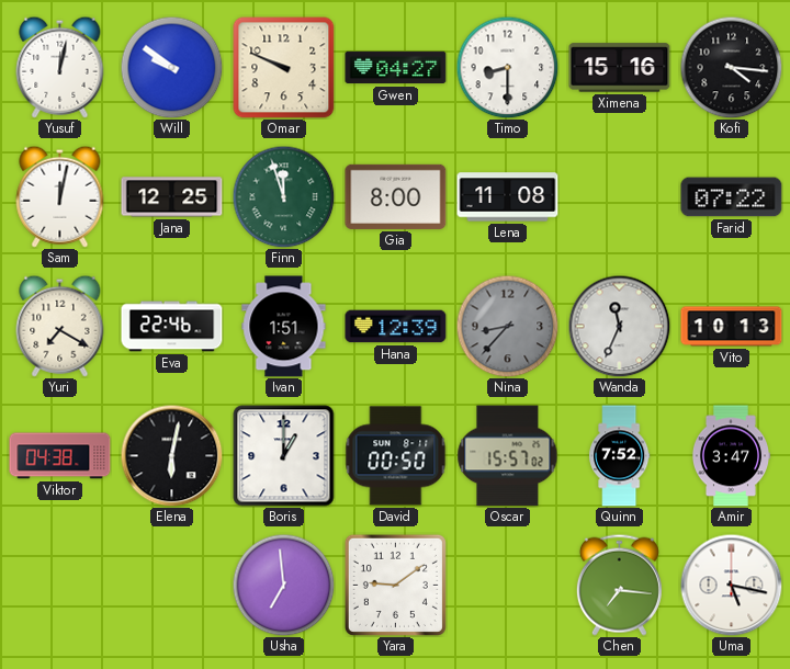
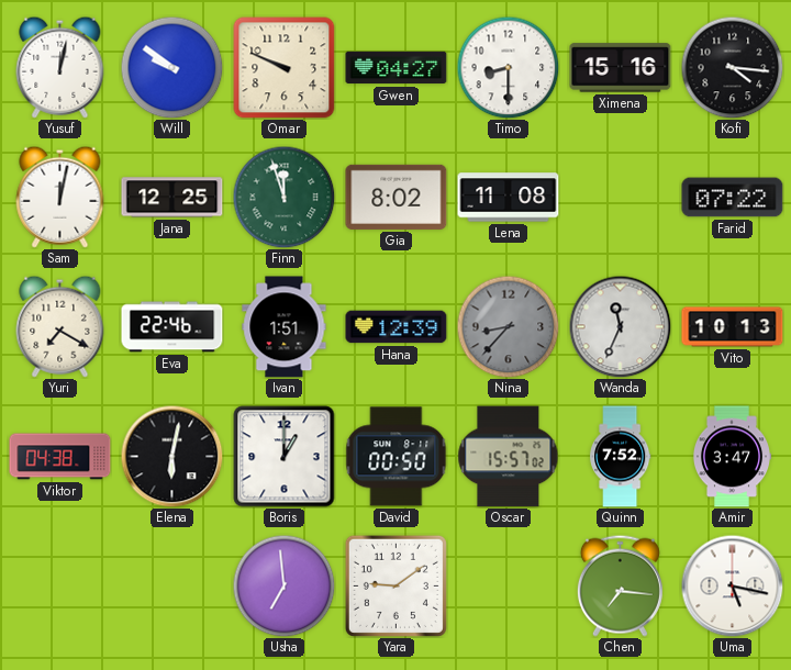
Gia: 8:00 -> 8:02
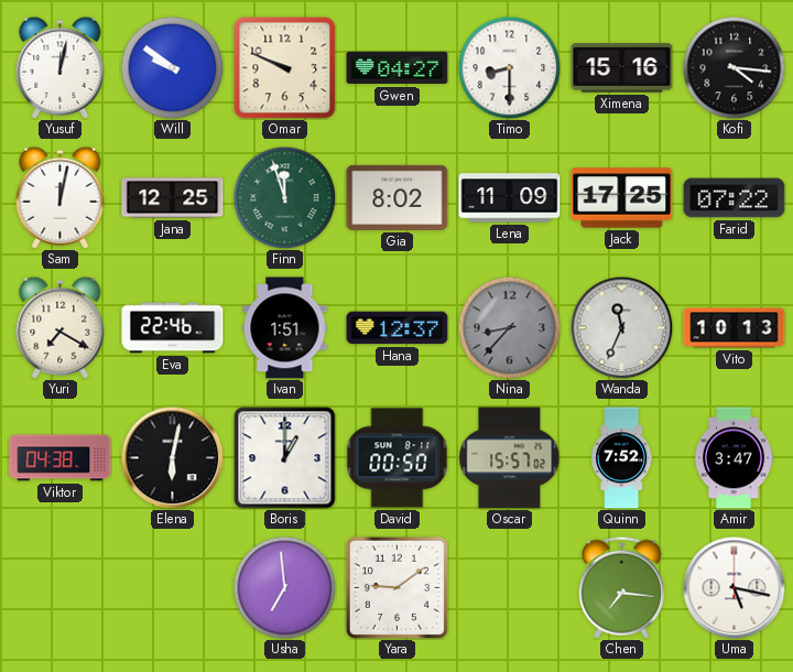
Lena: 11:08 -> 11:09
Jack: none -> 17:25
Hana: 12:39 -> 12:37
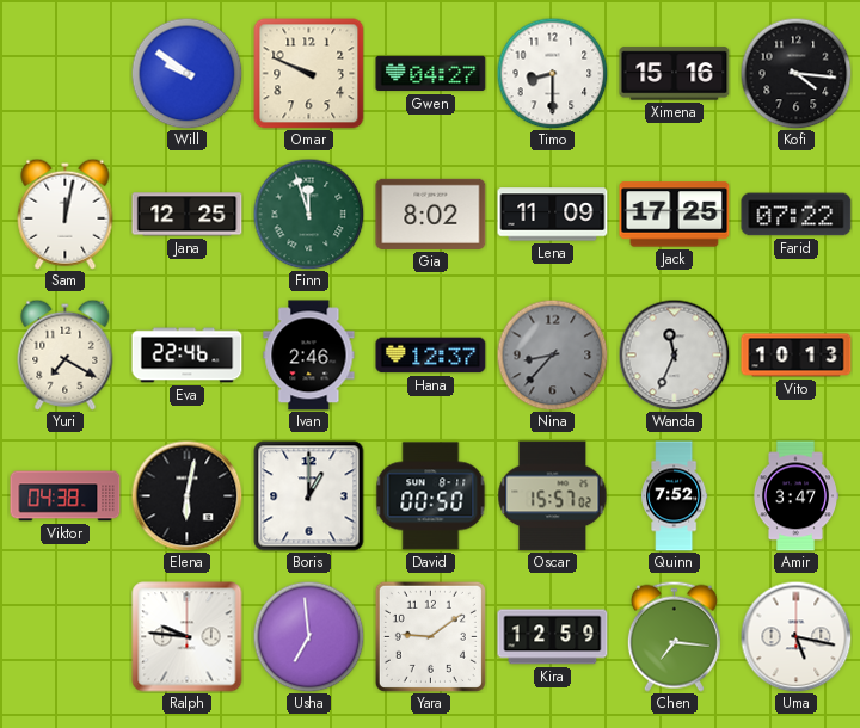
Yusuf: 12:02 -> none
Ivan: 1:51 -> 2:46
Ralph: none -> 9:46
Kira: none -> 12:59
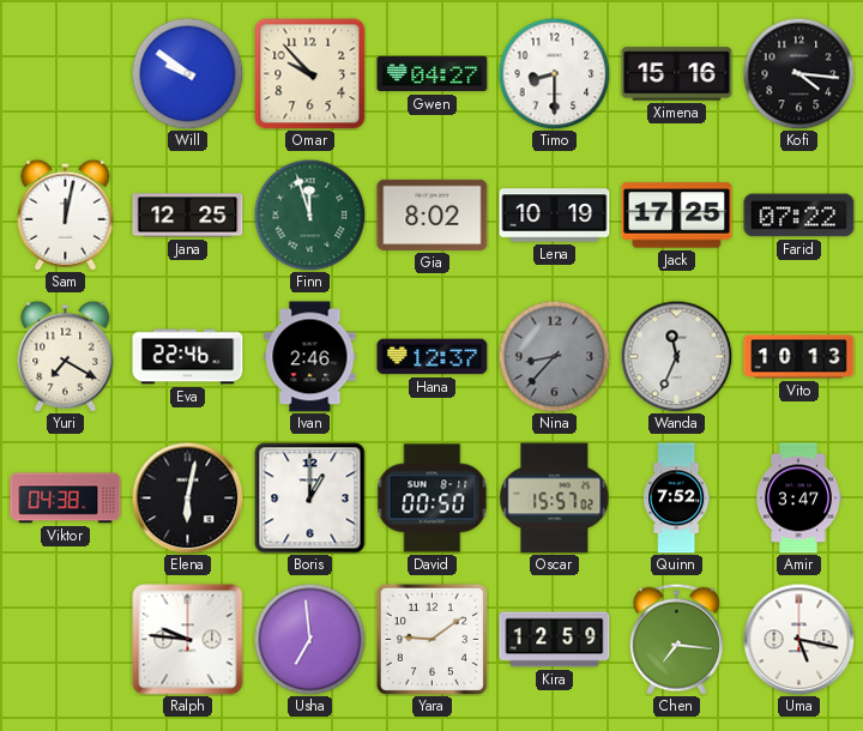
Omar: 9:49 -> 9:53
Lena: 11:09 -> 10:19
